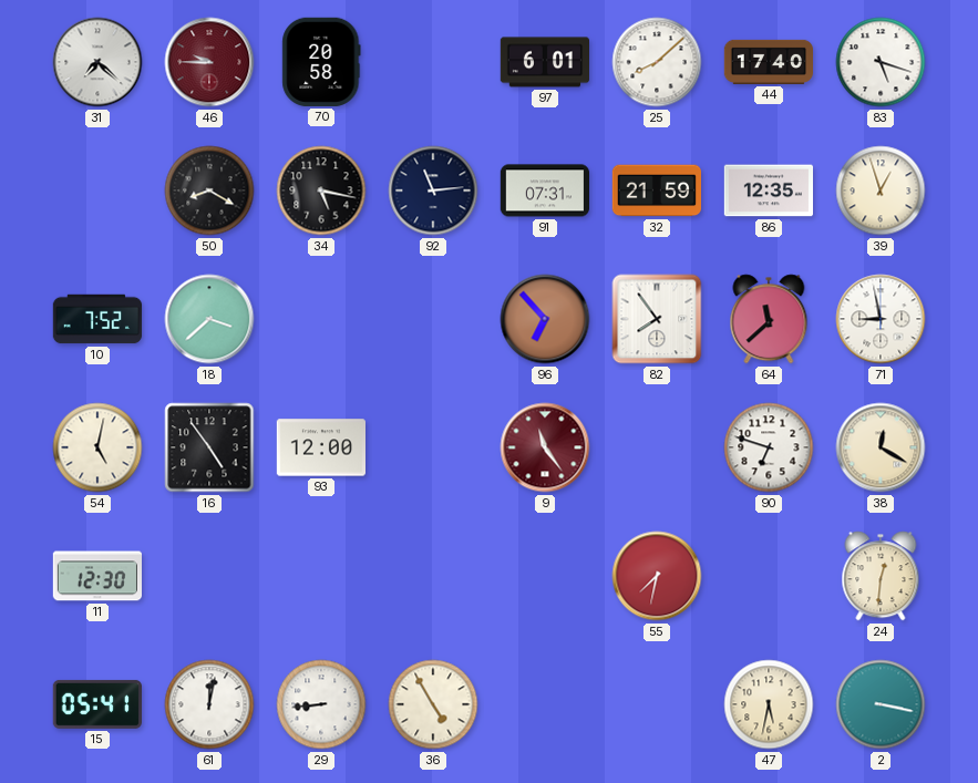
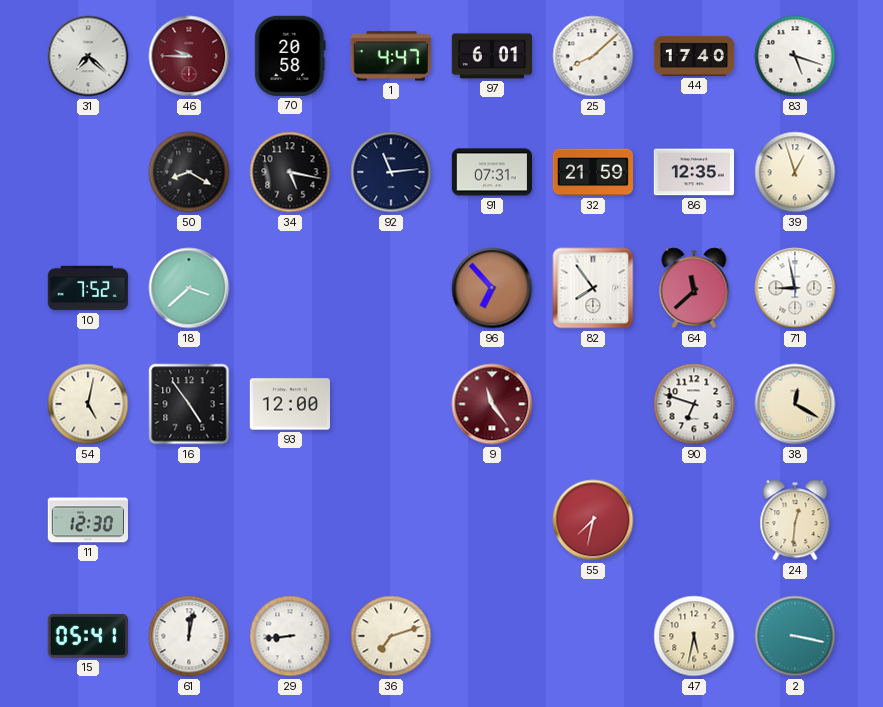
1: none -> 4:47
36: 4:55 -> 7:12
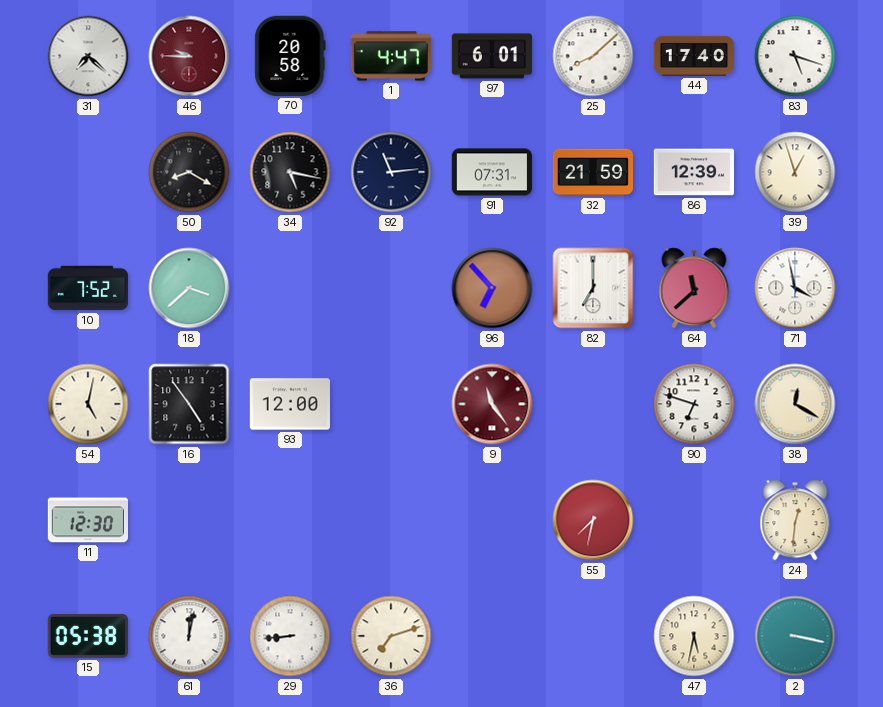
86: 12:35 -> 12:39
82: 7:54 -> 7:00
71: 8:58 -> 3:58
15: 05:41 -> 05:38
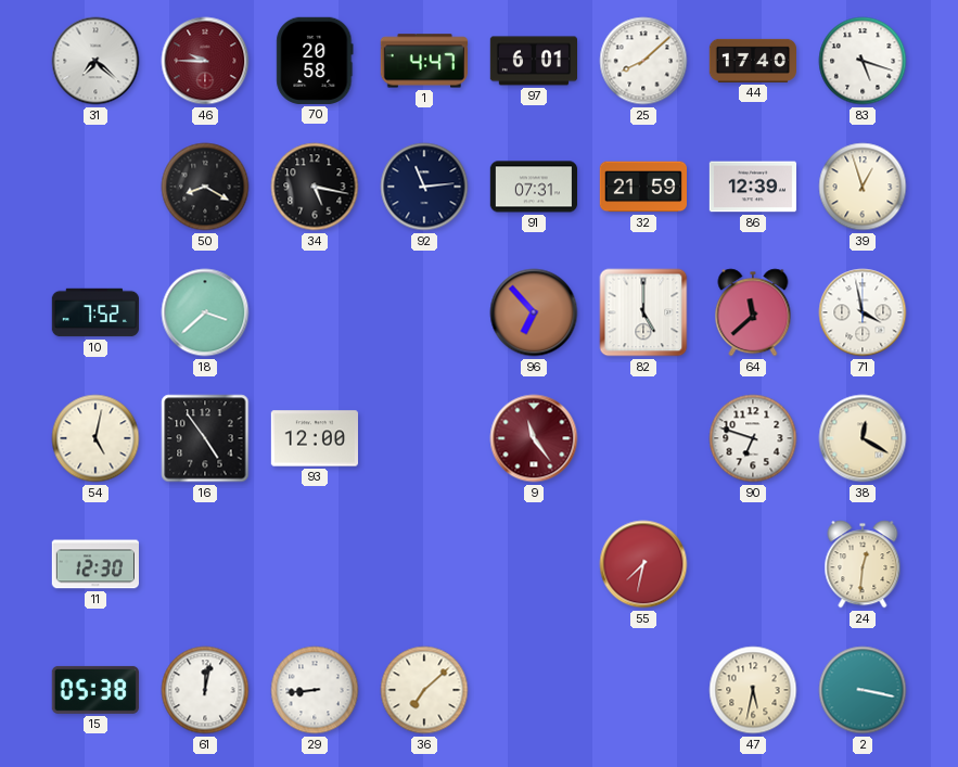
82: 7:00 -> 5:00
36: 7:12 -> 7:08
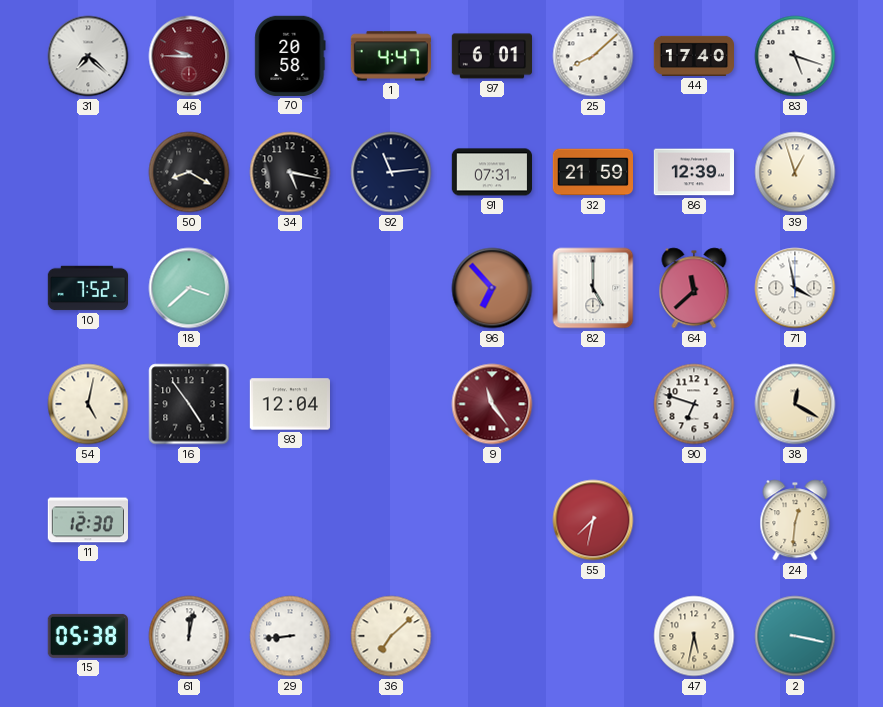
93: 12:00 -> 12:04
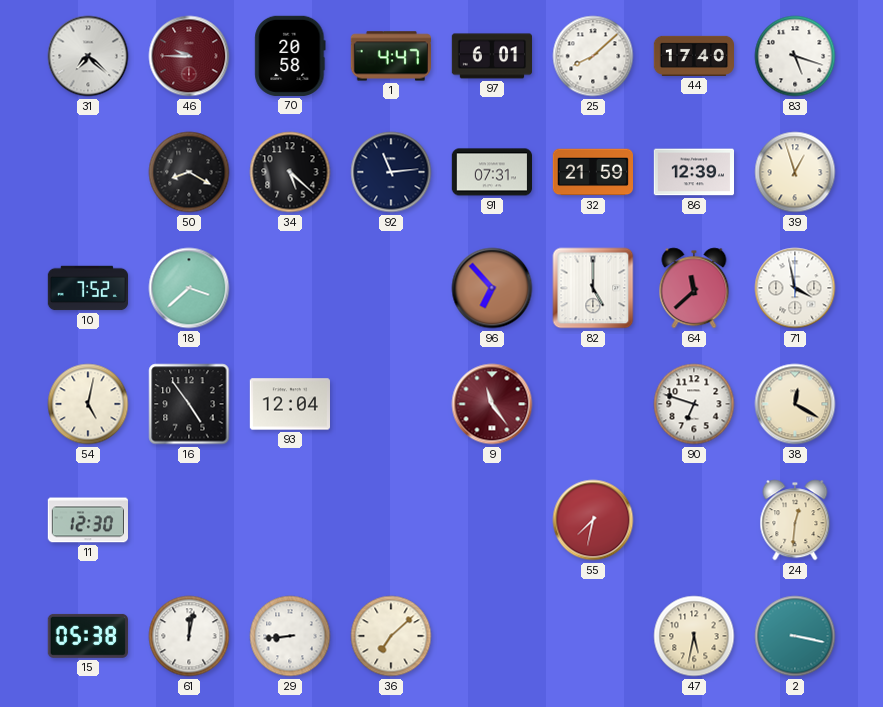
34: 5:17 -> 5:22
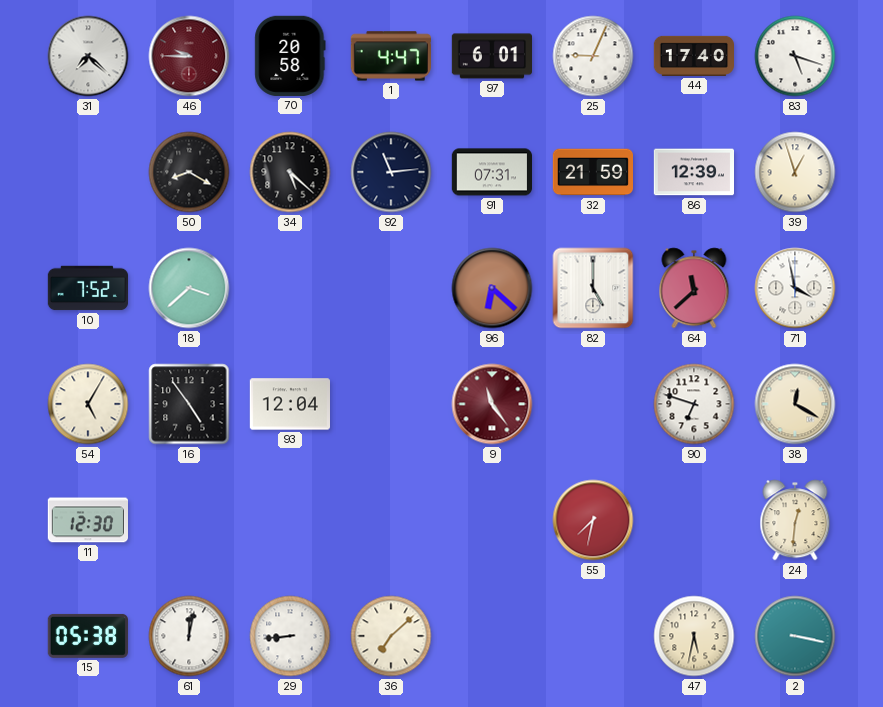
25: 8:08 -> 9:04
96: 6:53 -> 6:22
54: 5:02 -> 5:05
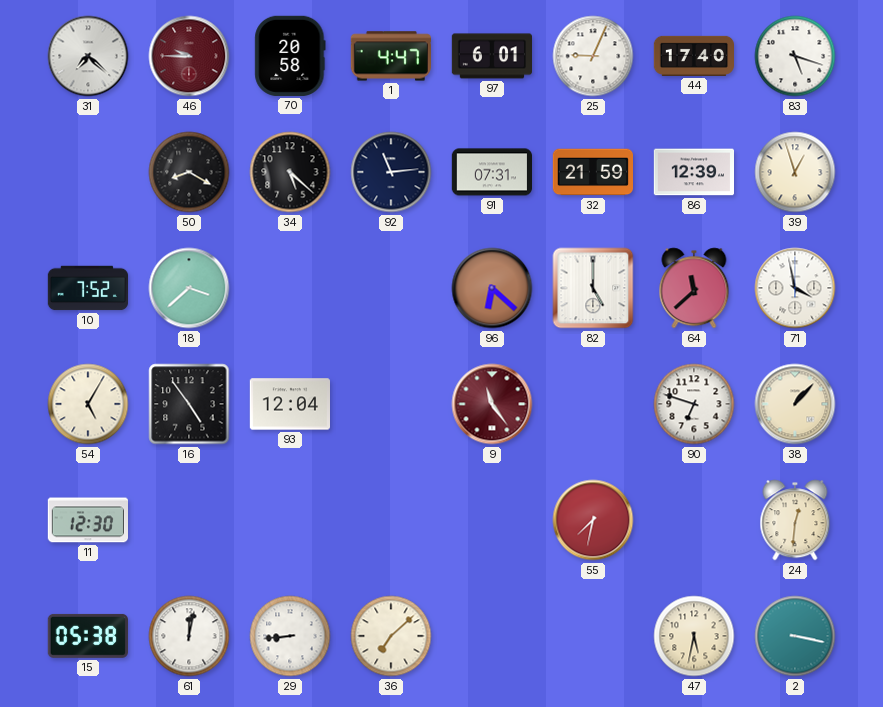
38: 12:20 -> 1:07
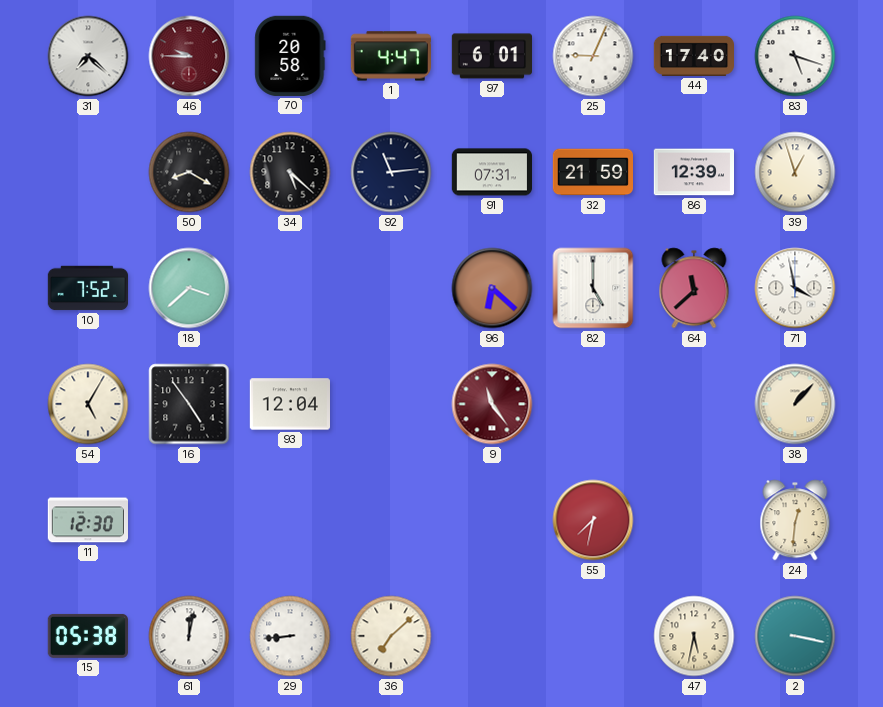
90: 6:48 -> none
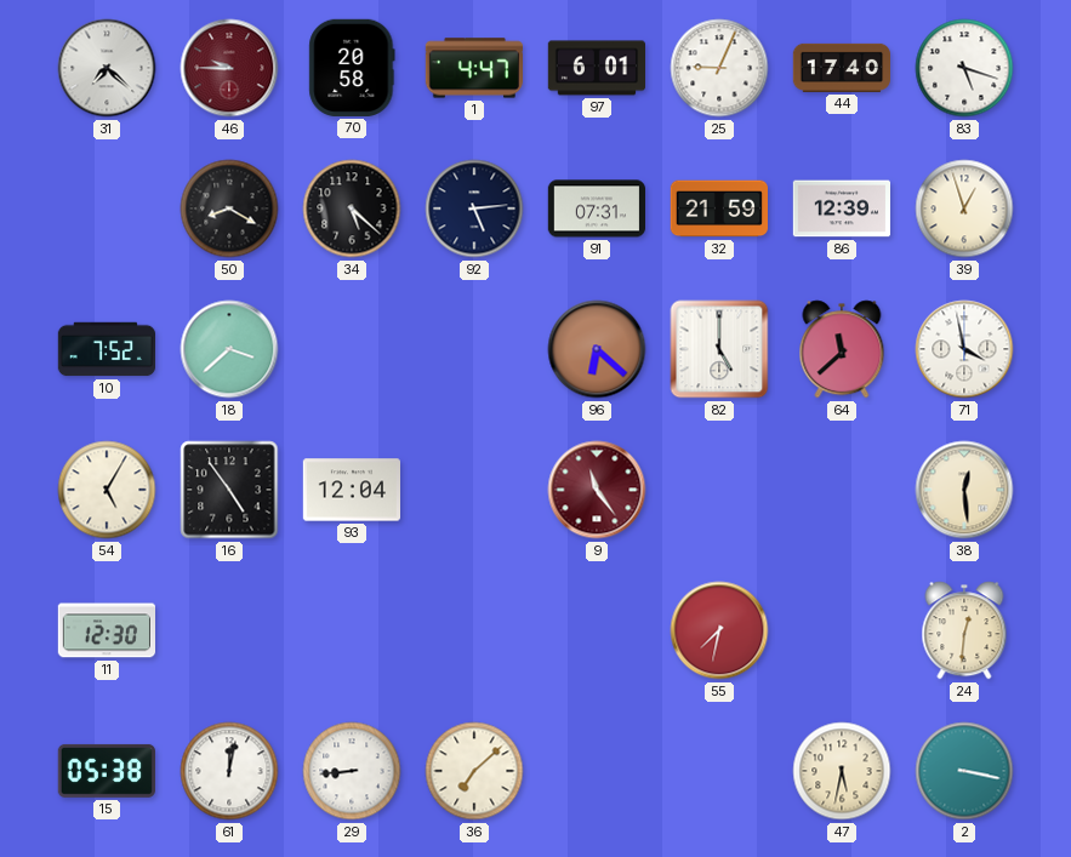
92: 11:14 -> 5:14
38: 1:07 -> 12:29
